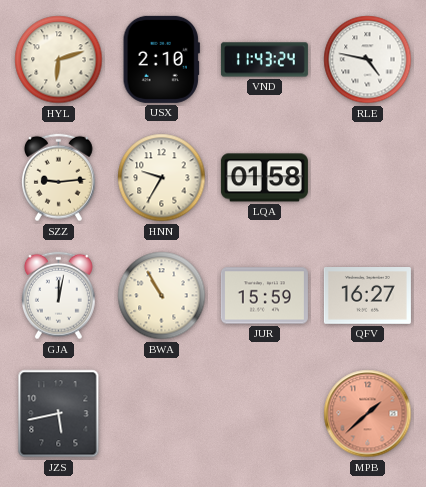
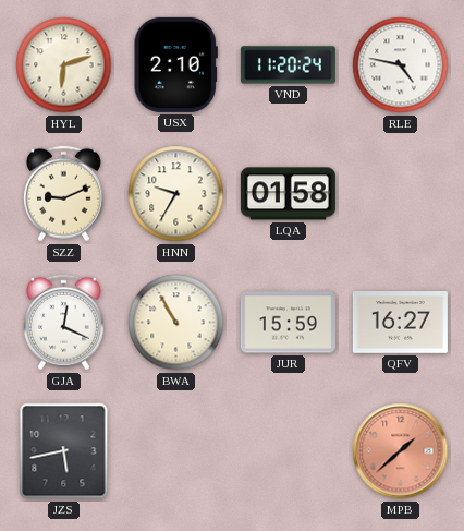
VND: 11:43 -> 11:20
SZZ: 9:14 -> 9:11
GJA: 12:02 -> 12:19
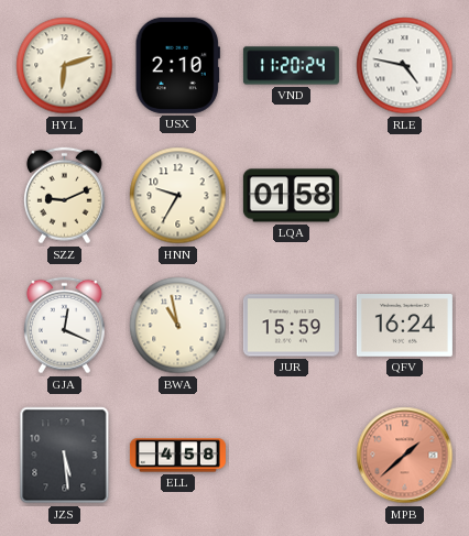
BWA: 10:55 -> 10:58
QFV: 16:27 -> 16:24
JZS: 5:43 -> 5:29
ELL: none -> 4:58
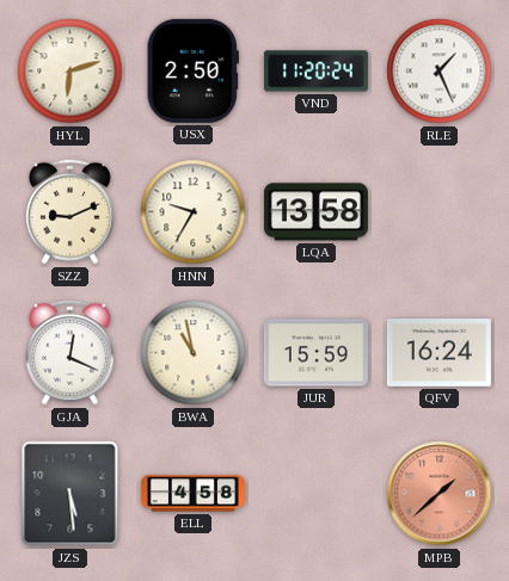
USX: 2:10 -> 2:50
RLE: 4:47 -> 1:26
LQA: 01:58 -> 13:58
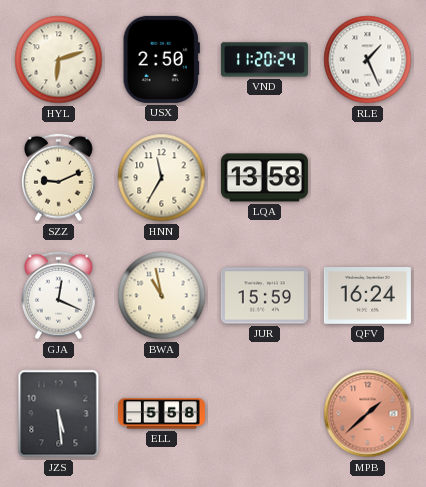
HNN: 9:35 -> 11:35
ELL: 4:58 -> 5:58
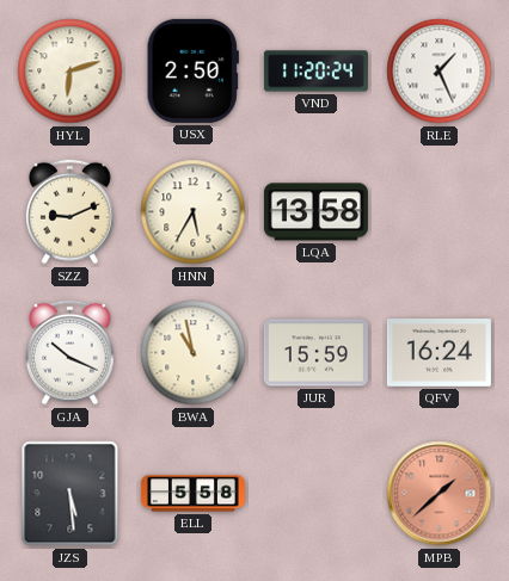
HNN: 11:35 -> 5:35
GJA: 12:19 -> 10:19
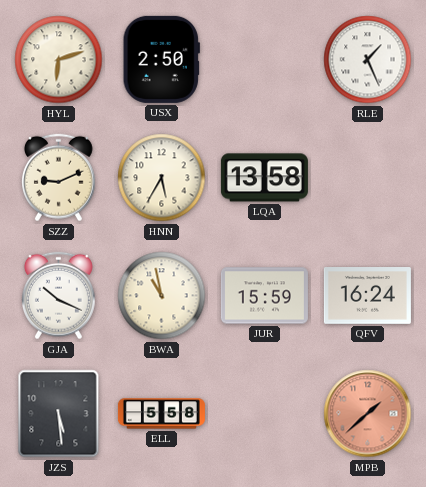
VND: 11:20 -> none
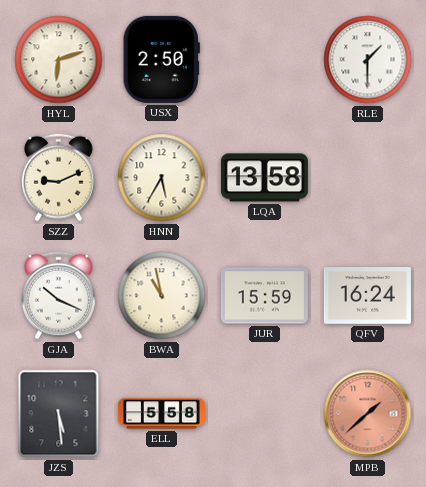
RLE: 1:26 -> 1:30
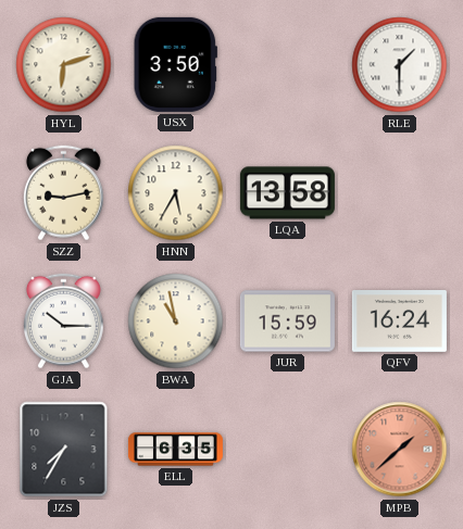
USX: 2:50 -> 3:50
SZZ: 9:11 -> 9:13
GJA: 10:19 -> 10:15
JZS: 5:29 -> 7:35
ELL: 5:58 -> 6:35
